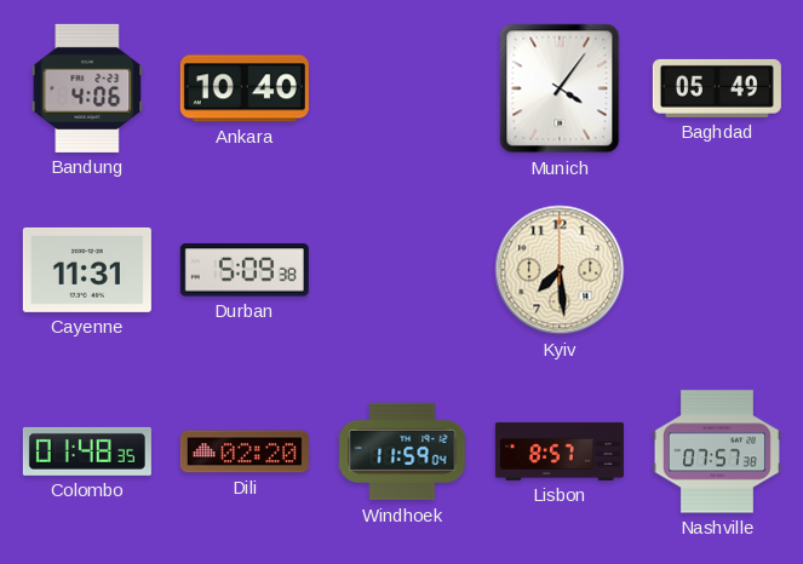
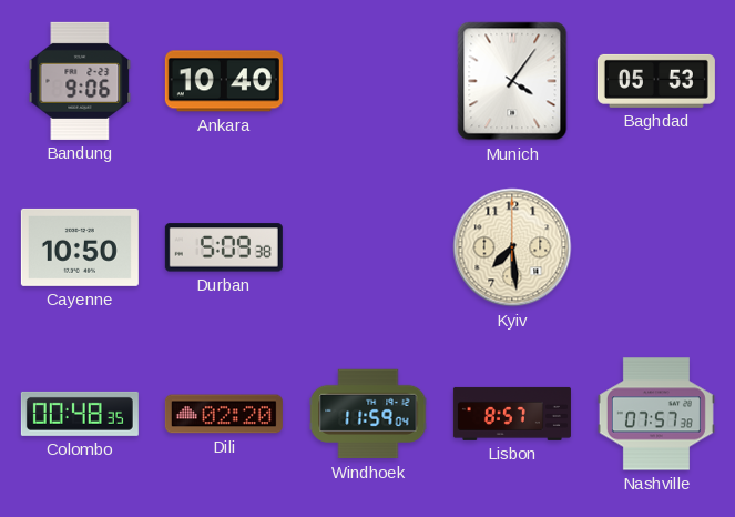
Bandung: 4:06 -> 9:06
Baghdad: 05:49 -> 05:53
Cayenne: 11:31 -> 10:50
Colombo: 01:48 -> 00:48
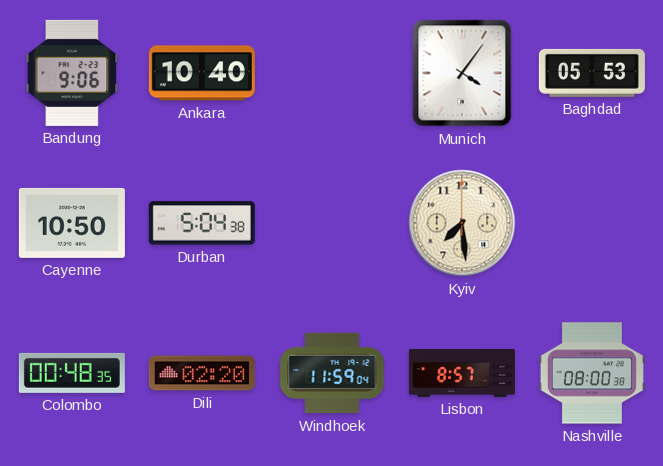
Durban: 5:09 -> 5:04
Nashville: 07:57 -> 08:00
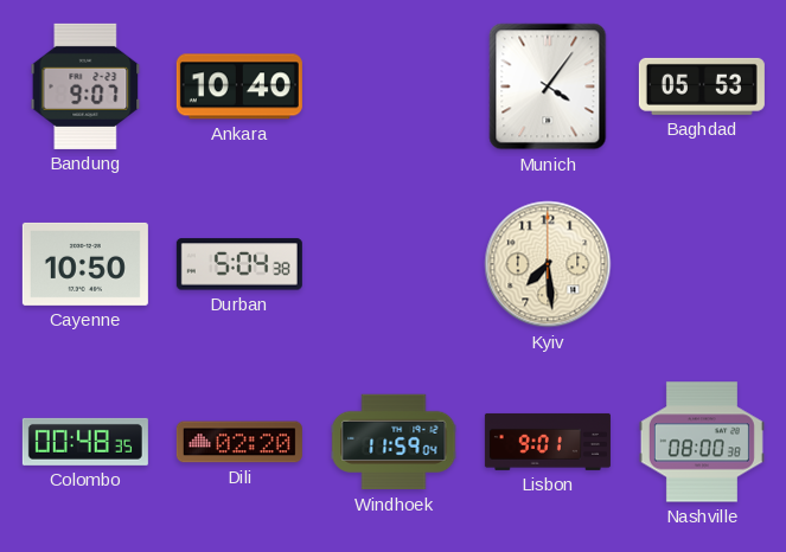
Bandung: 9:06 -> 9:07
Lisbon: 8:57 -> 9:01
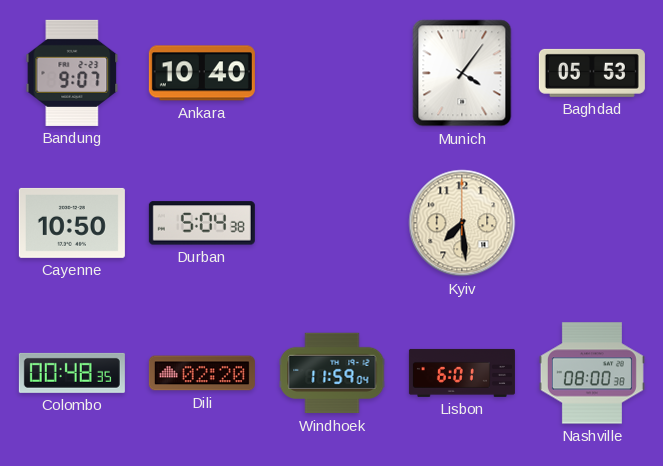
Lisbon: 9:01 -> 6:01
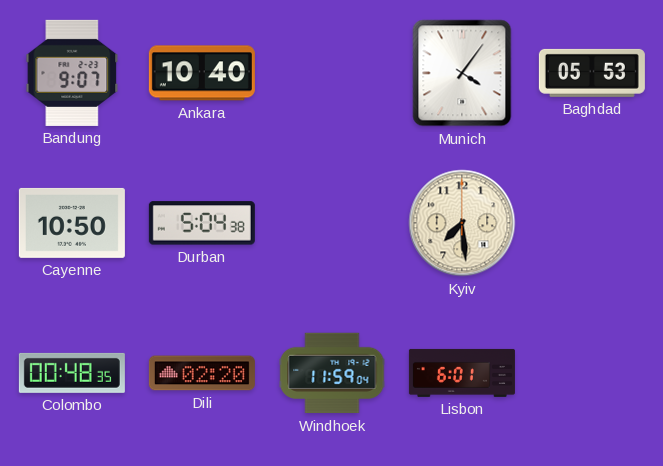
Nashville: 08:00 -> none
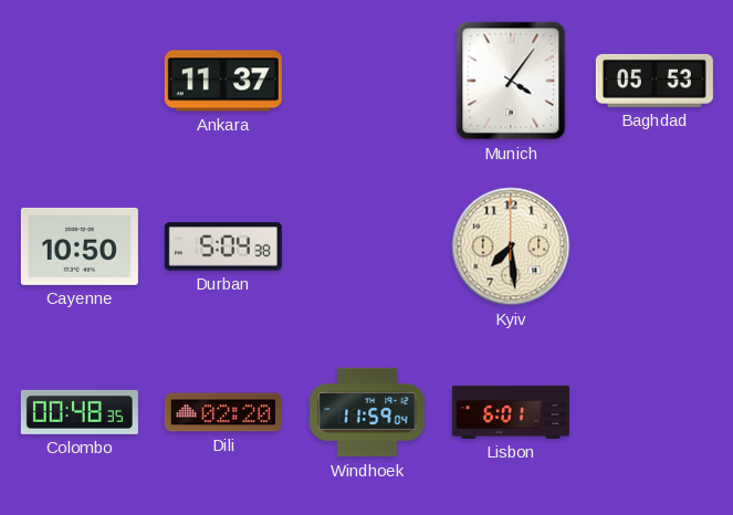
Bandung: 9:07 -> none
Ankara: 10:40 -> 11:37
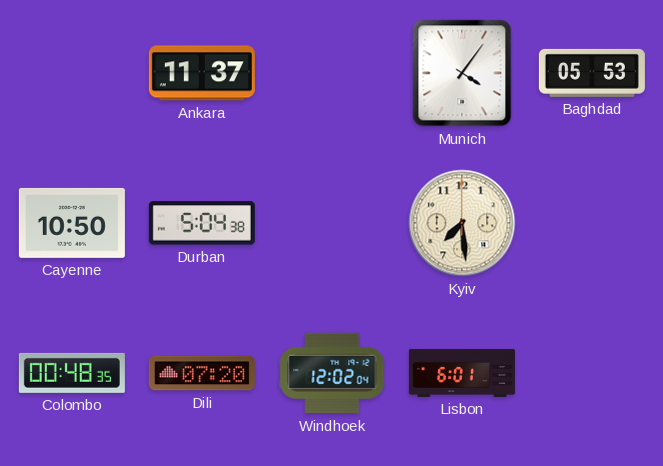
Dili: 02:20 -> 07:20
Windhoek: 11:59 -> 12:02
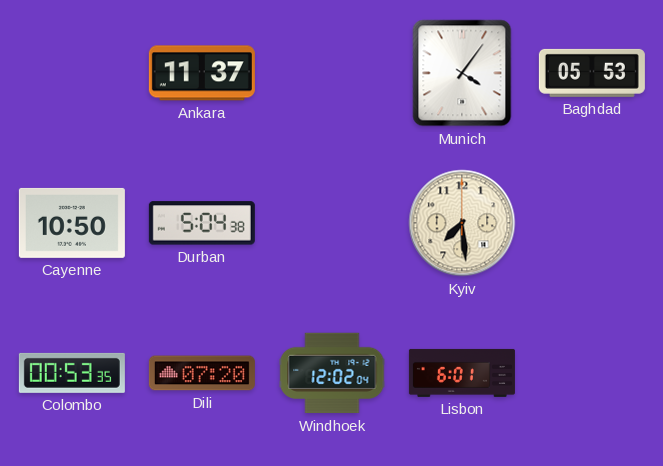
Colombo: 00:48 -> 00:53
